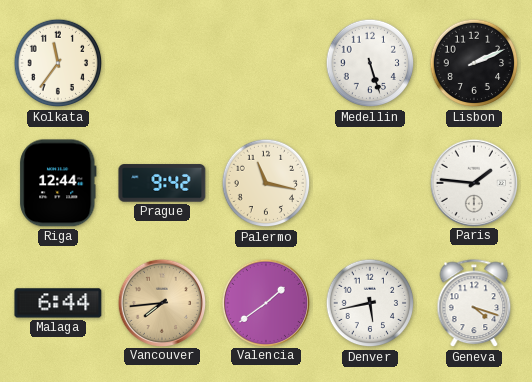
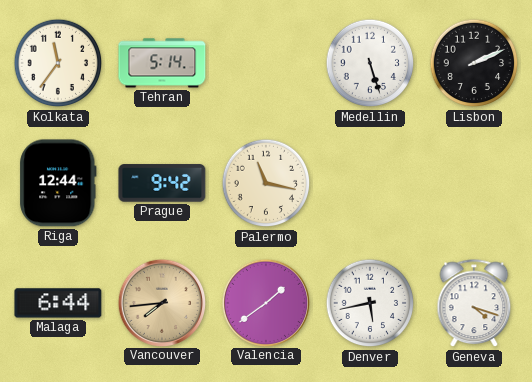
Tehran: none -> 5:14
Paris: 1:46 -> none
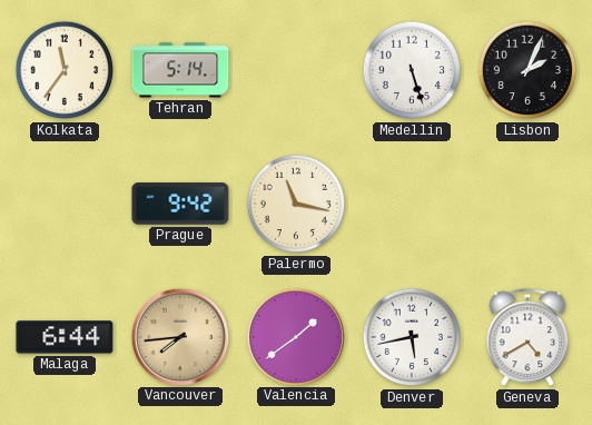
Lisbon: 2:11 -> 2:04
Riga: 12:44 -> none
Geneva: 4:18 -> 4:40
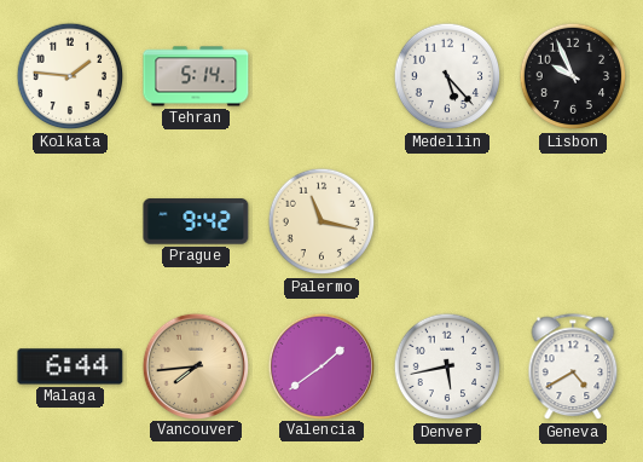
Kolkata: 11:36 -> 1:46
Medellin: 5:27 -> 5:23
Lisbon: 2:04 -> 9:56
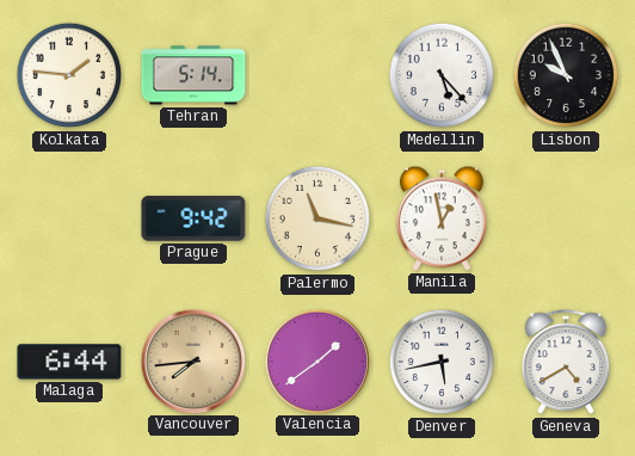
Manila: none -> 12:58
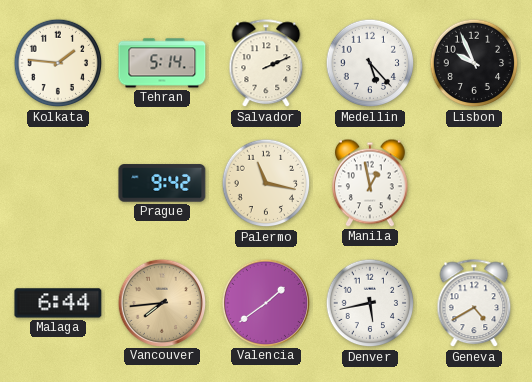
Salvador: none -> 2:11
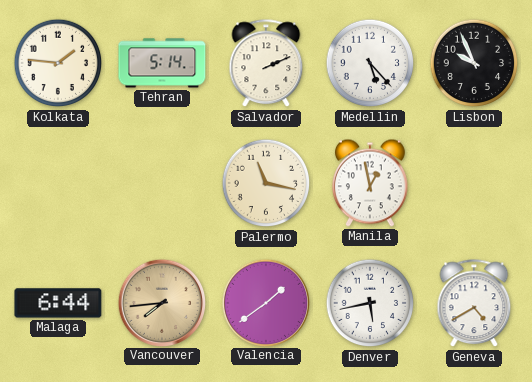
Prague: 9:42 -> none
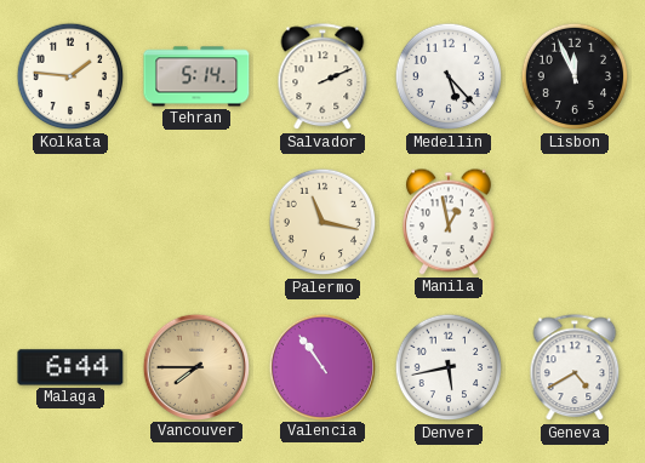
Lisbon: 9:56 -> 11:56
Vancouver: 7:44 -> 7:45
Valencia: 1:39 -> 10:54
